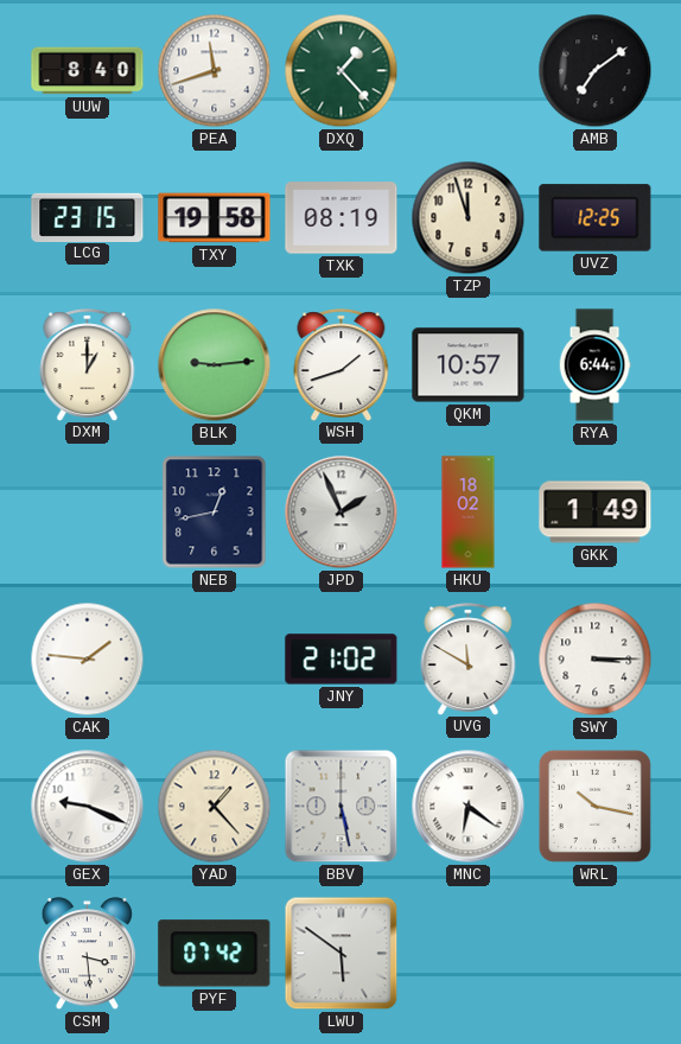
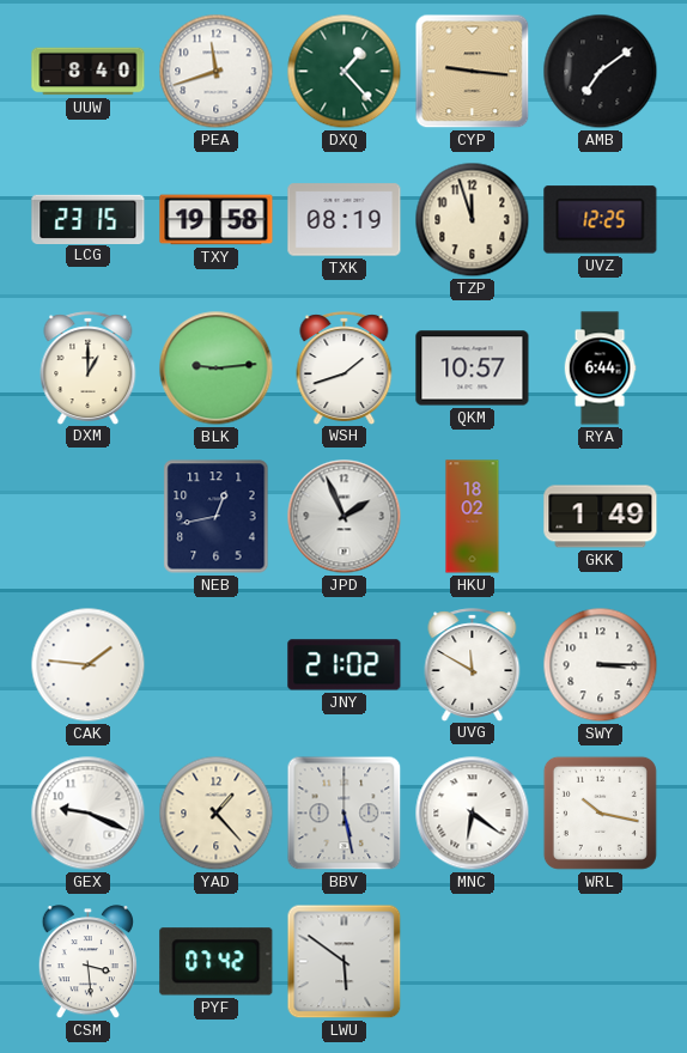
CYP: none -> 9:16
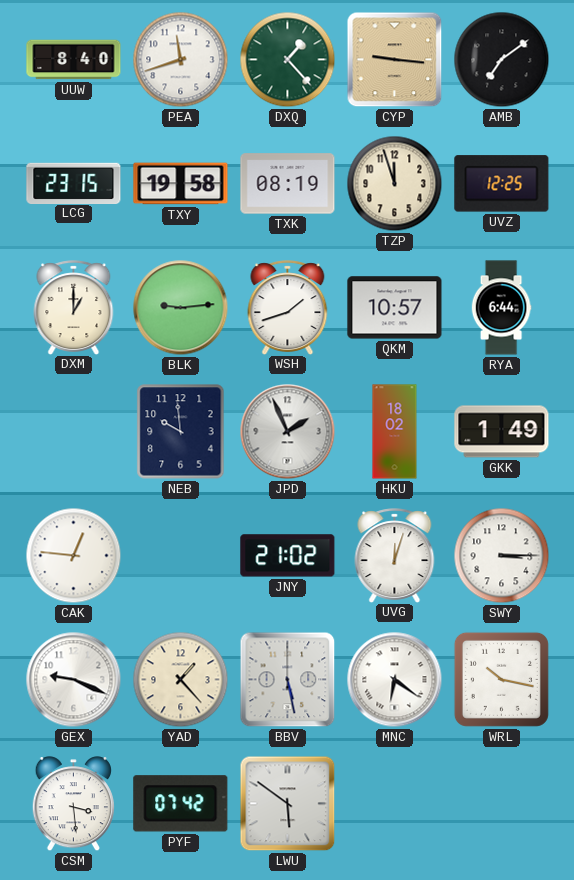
NEB: 12:43 -> 9:59
CAK: 1:46 -> 12:46
UVG: 11:50 -> 12:03
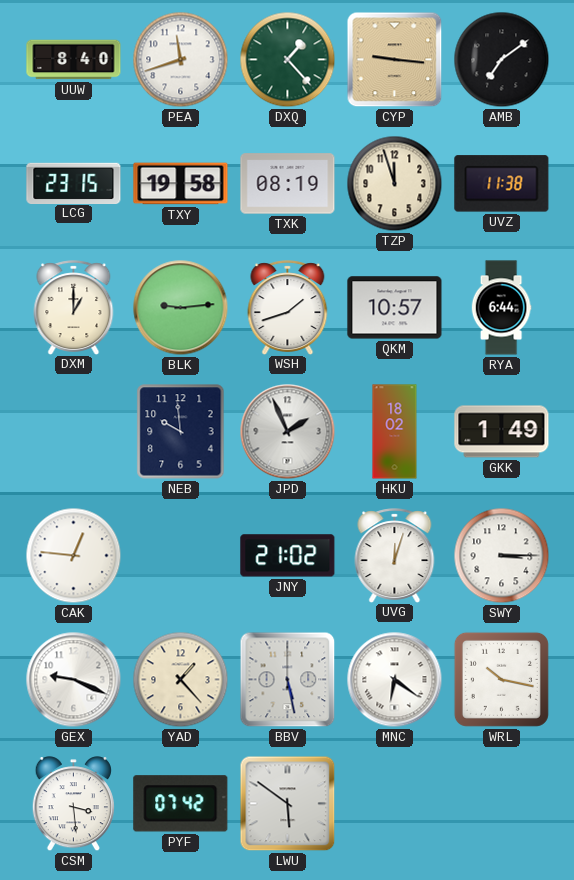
UVZ: 12:25 -> 11:38
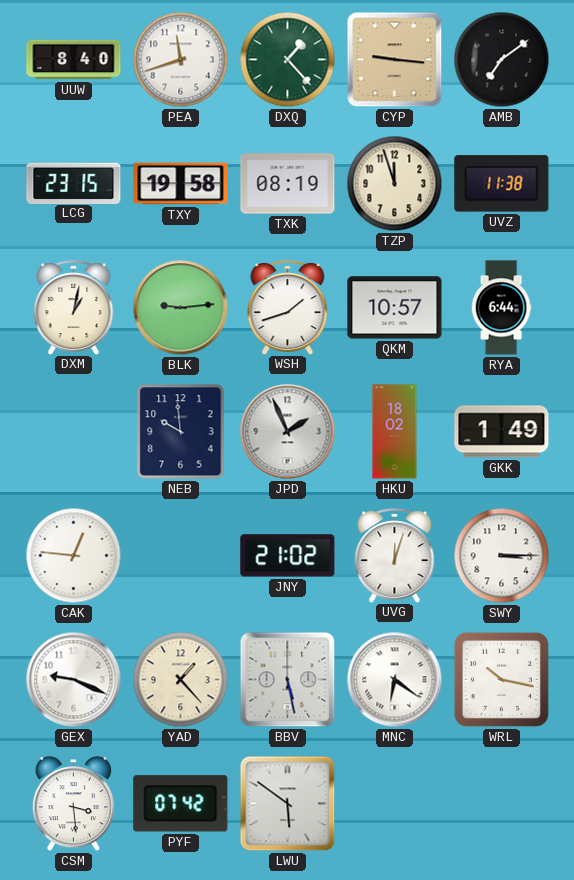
DXM: 1:00 -> 1:02
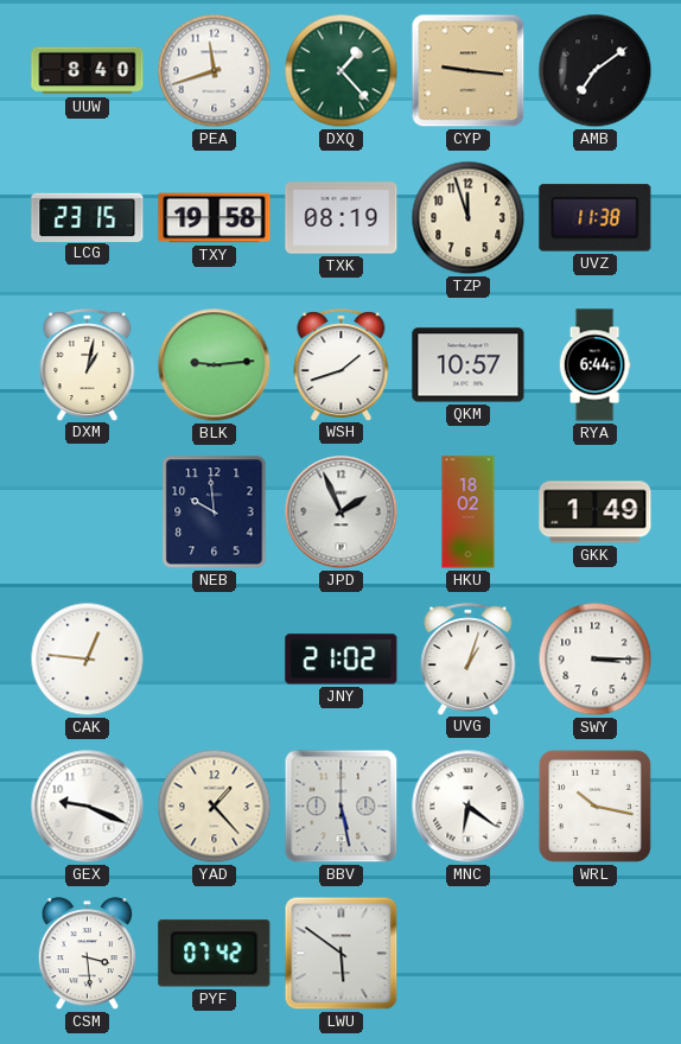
UVG: 12:03 -> 1:03
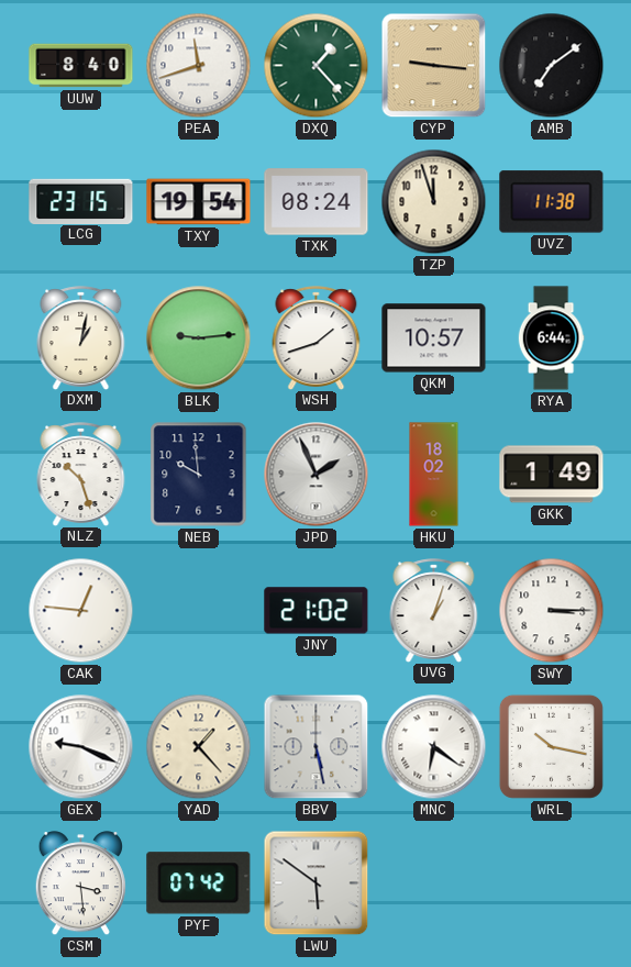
TXY: 19:58 -> 19:54
TXK: 08:19 -> 08:24
NLZ: none -> 10:27
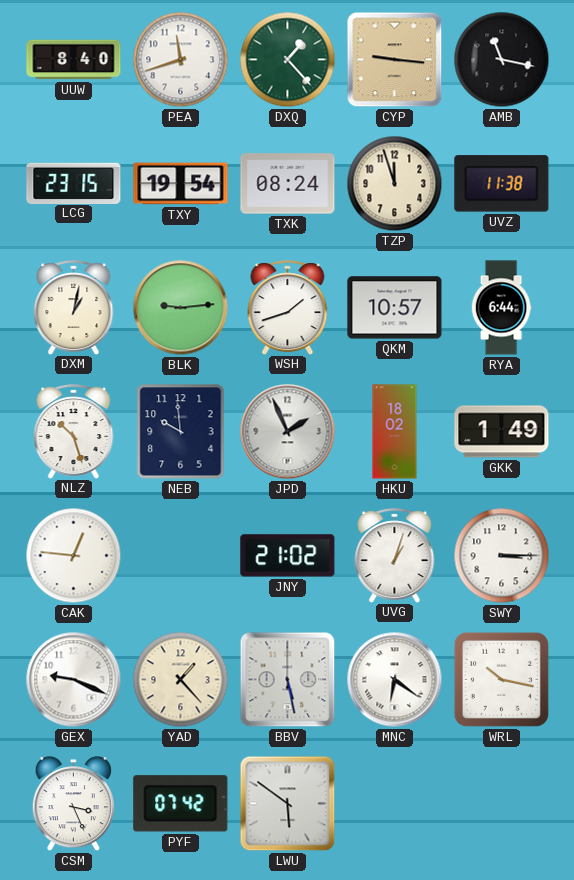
AMB: 7:09 -> 11:17
CSM: 3:29 -> 3:26
